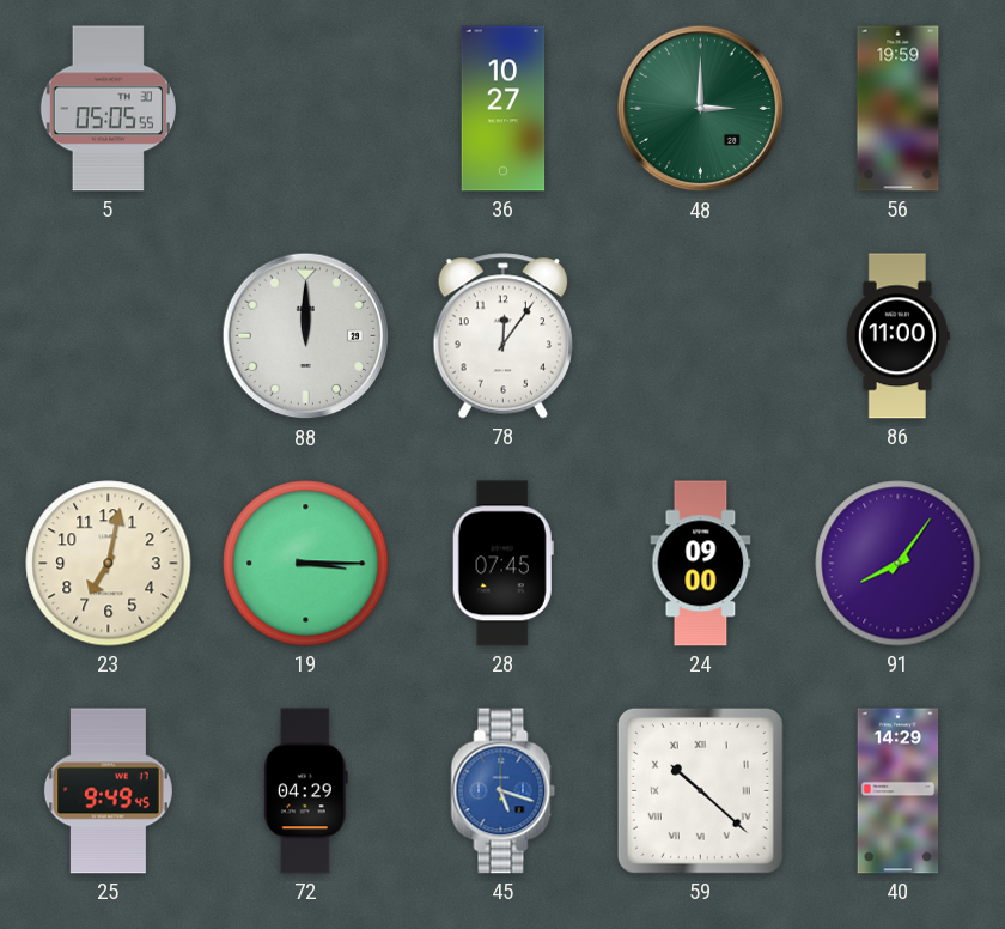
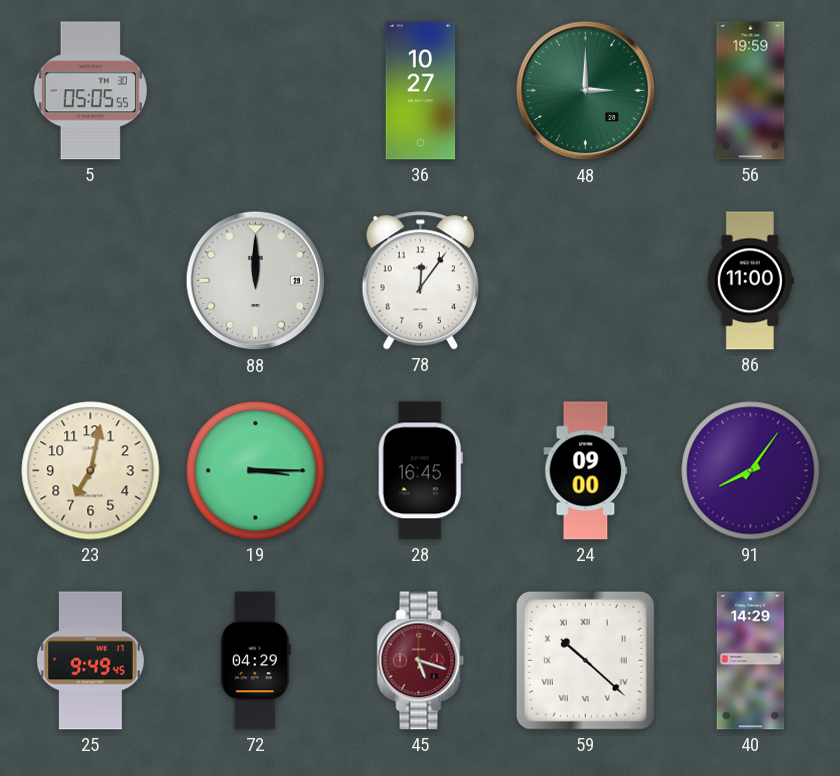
28: 07:45 -> 16:45
45 dial: blue -> burgundy
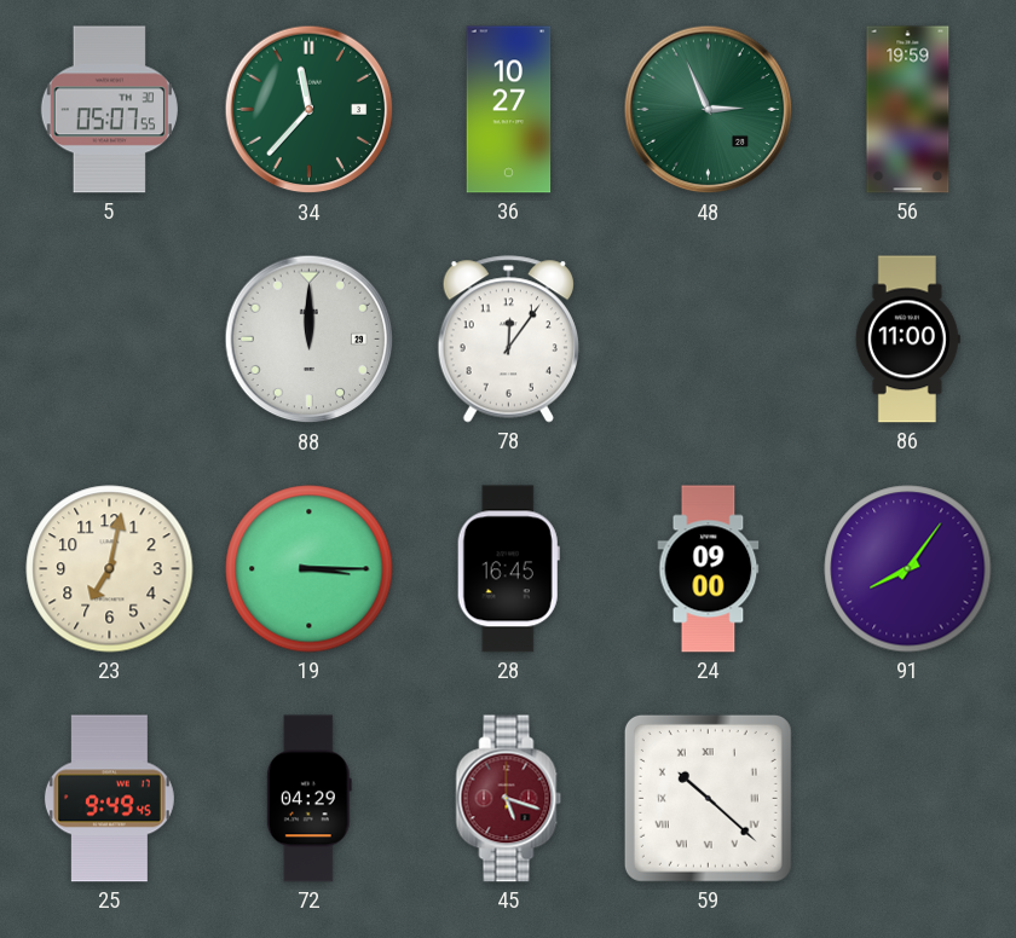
5: 05:05 -> 05:07
34: none -> 11:37
48: 3:00 -> 2:56
40: 14:29 -> none
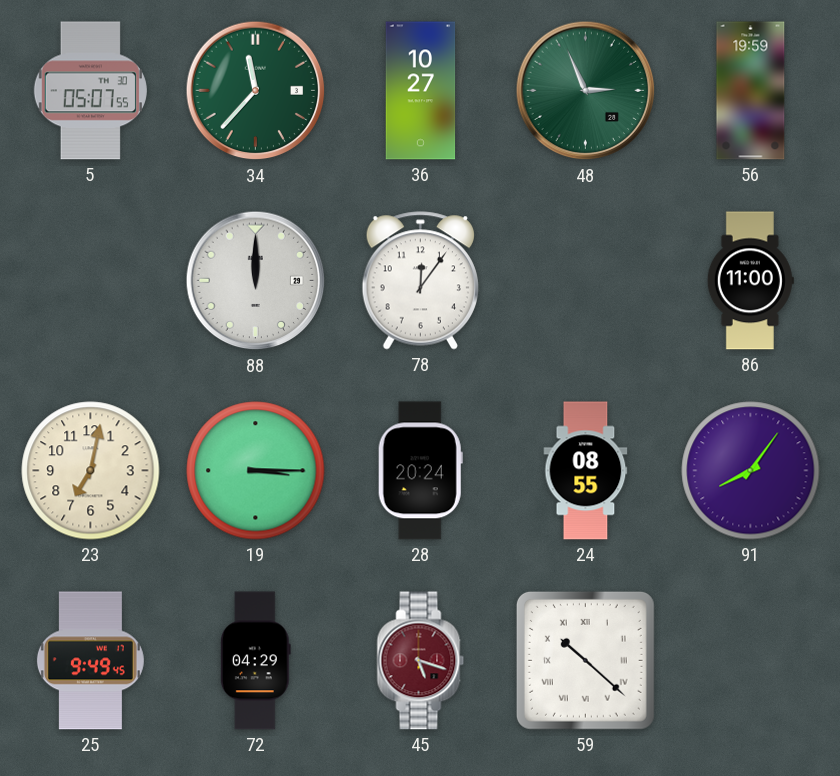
28: 16:45 -> 20:24
24: 09:00 -> 08:55
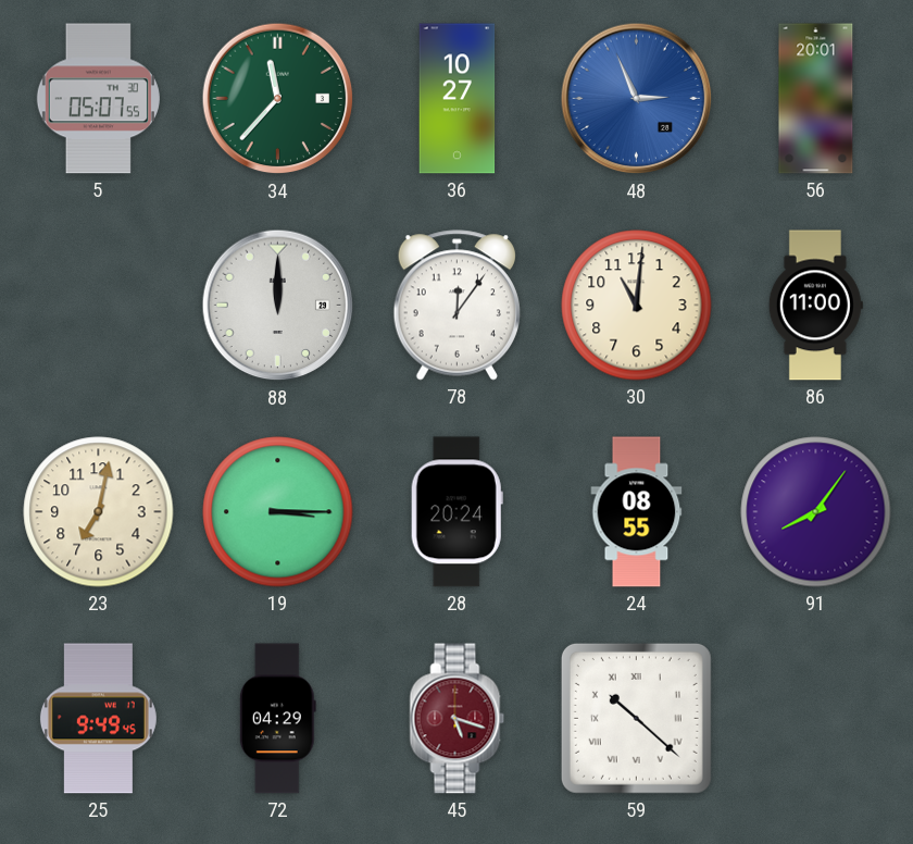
48 dial: green -> blue
56: 19:59 -> 20:01
30: none -> 11:01
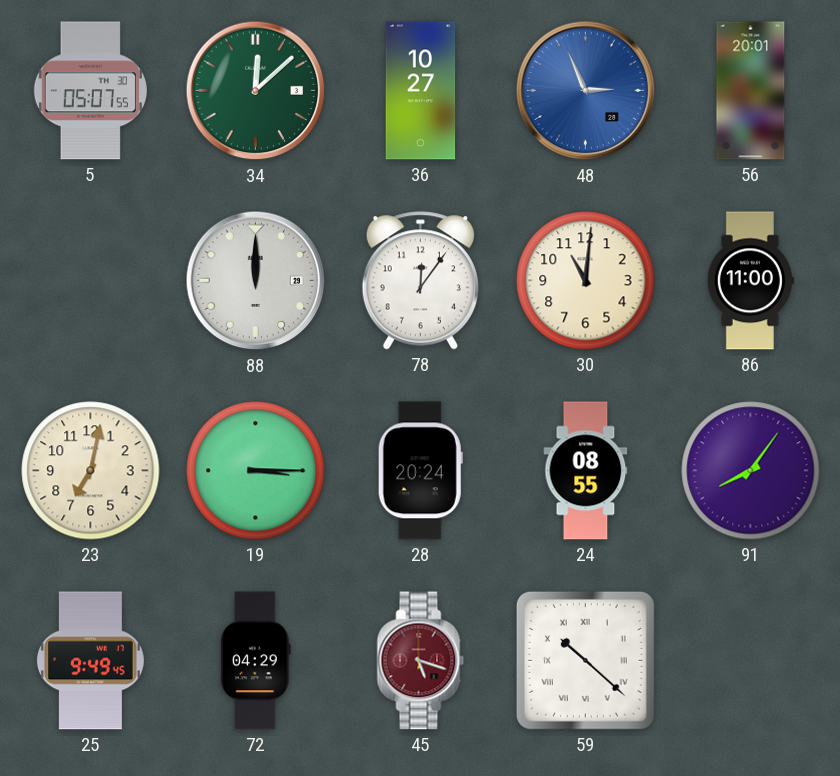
34: 11:37 -> 12:08
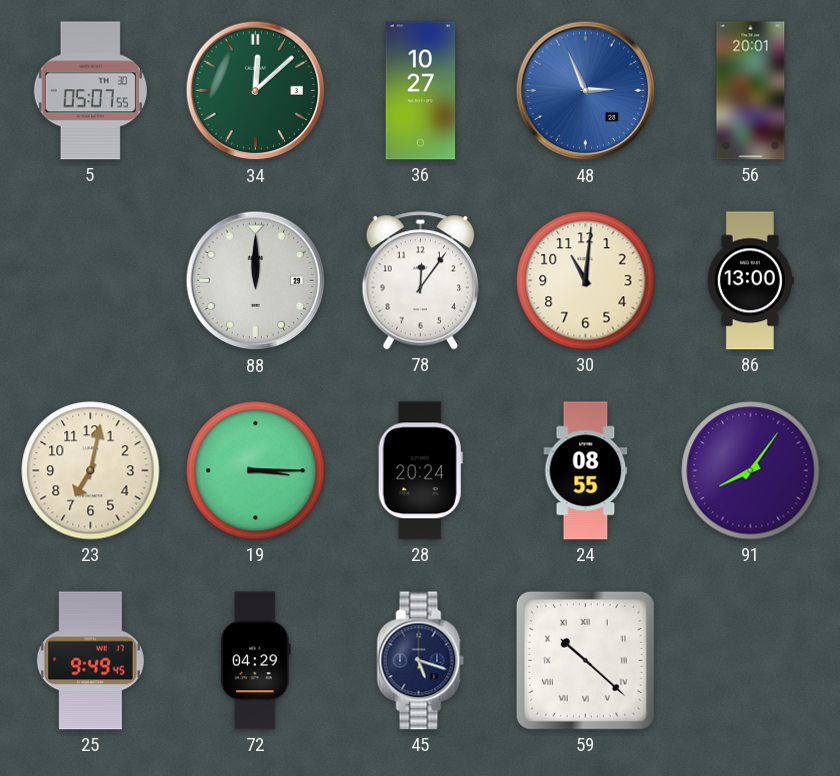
86: 11:00 -> 13:00
45 dial: burgundy -> navy
